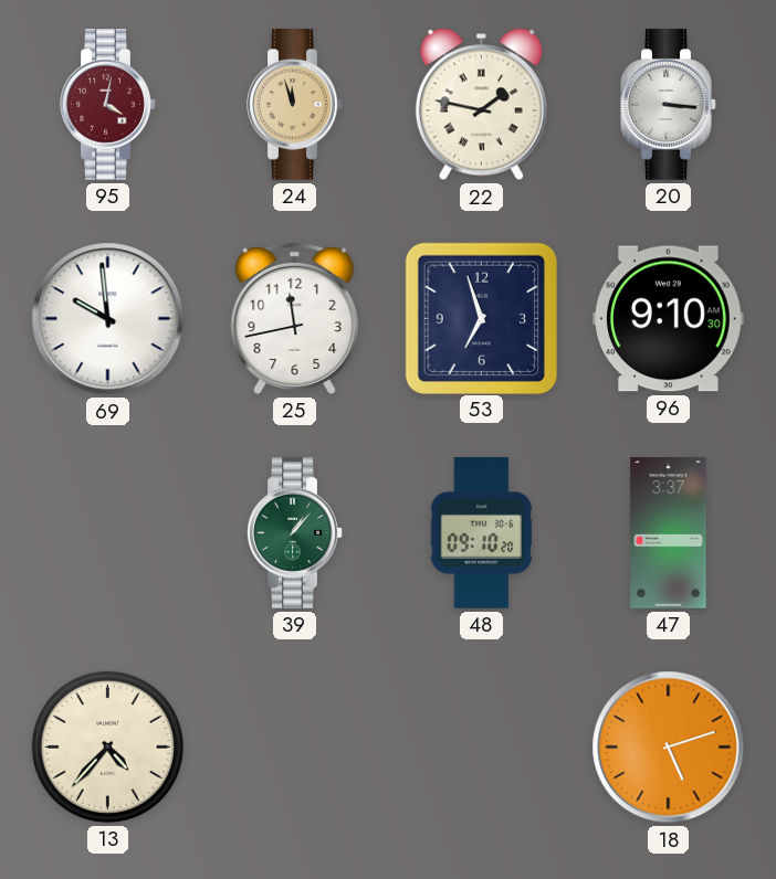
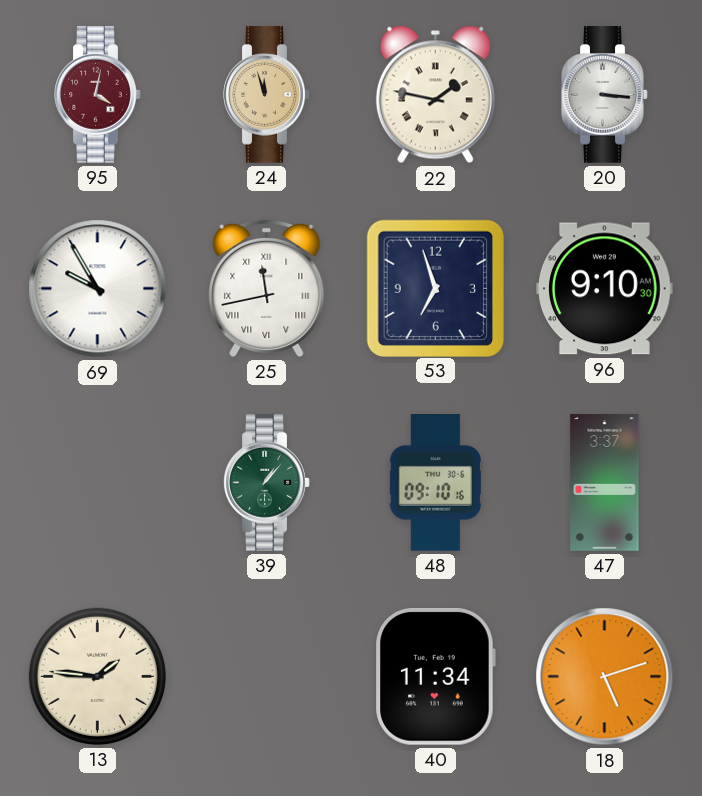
69: 9:59 -> 9:55
25 numerals: Arabic -> Roman
48: 09:10:20 -> 09:10:16
13: 4:37 -> 1:46
40: none -> 11:34
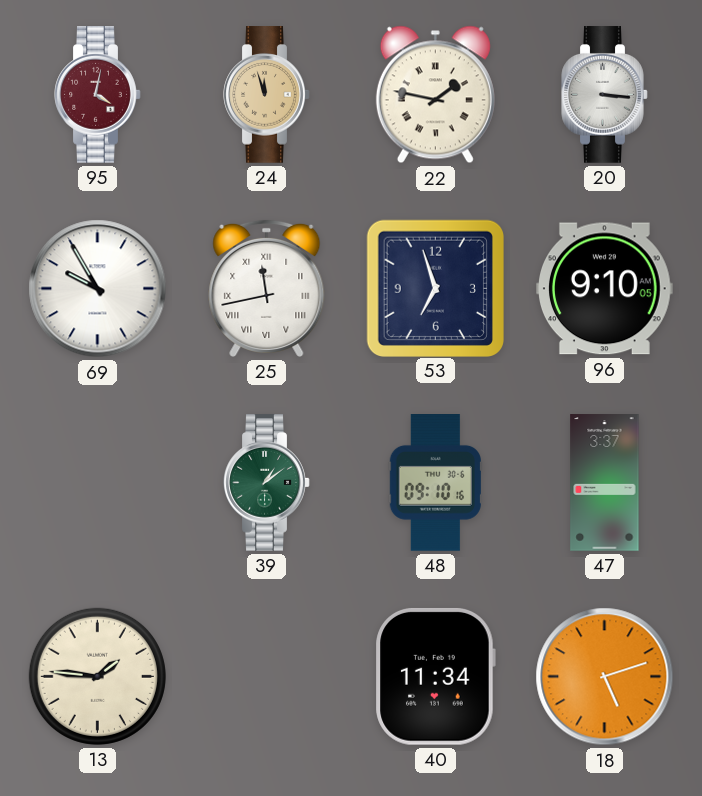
96: 9:10:30 -> 9:10:05
39: 1:07 -> 1:09
